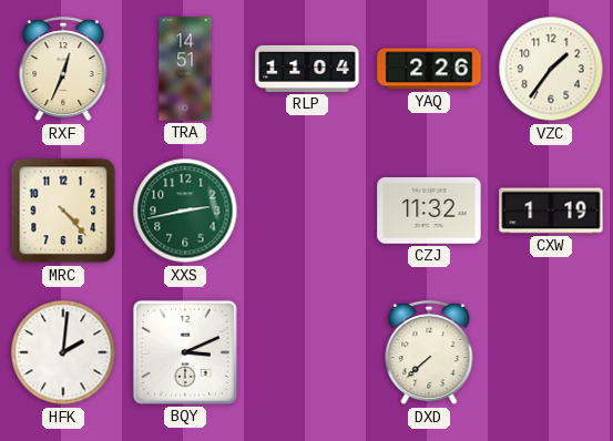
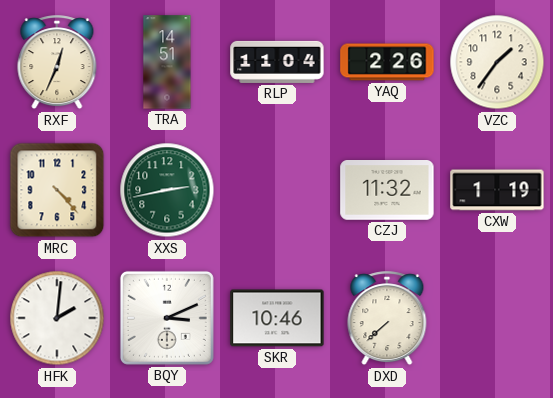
SKR: none -> 10:46
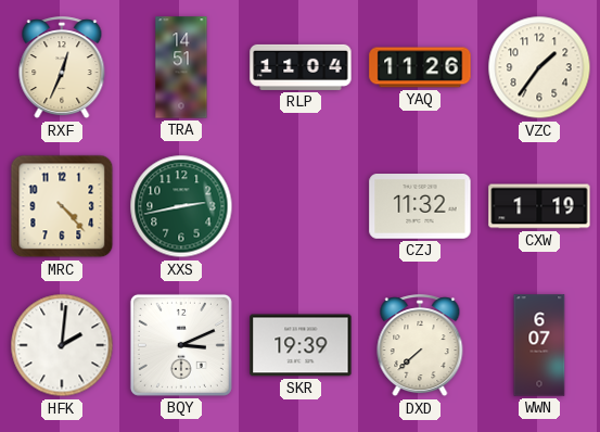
YAQ: 2:26 -> 11:26
SKR: 10:46 -> 19:39
WWN: none -> 6:07
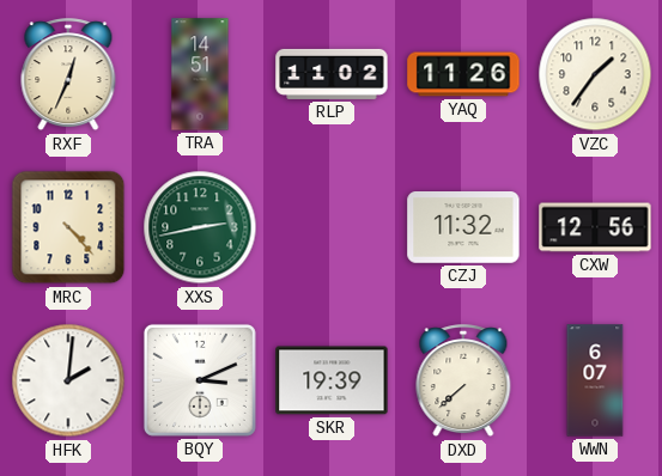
RLP: 11:04 -> 11:02
CXW: 1:19 -> 12:56
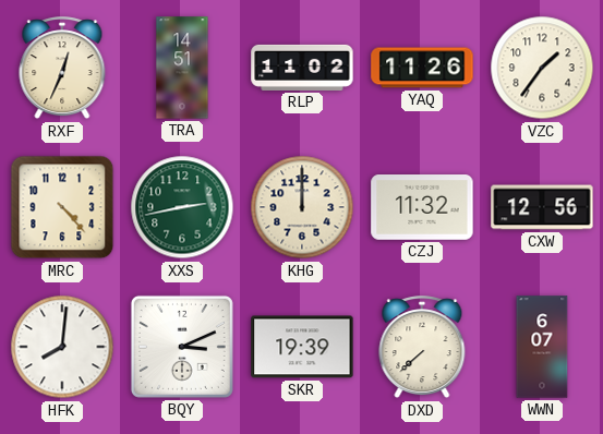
KHG: none -> 12:00
HFK: 2:01 -> 8:01
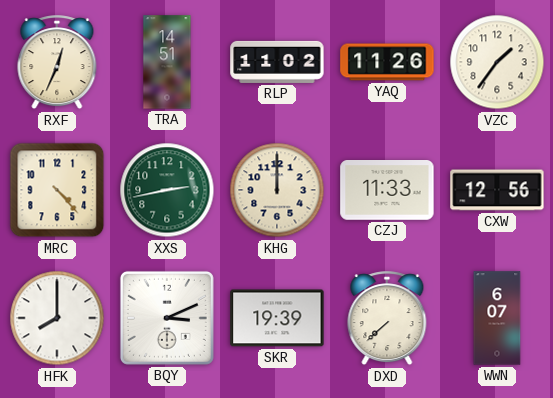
CZJ: 11:32 -> 11:33
HFK: 8:01 -> 8:00
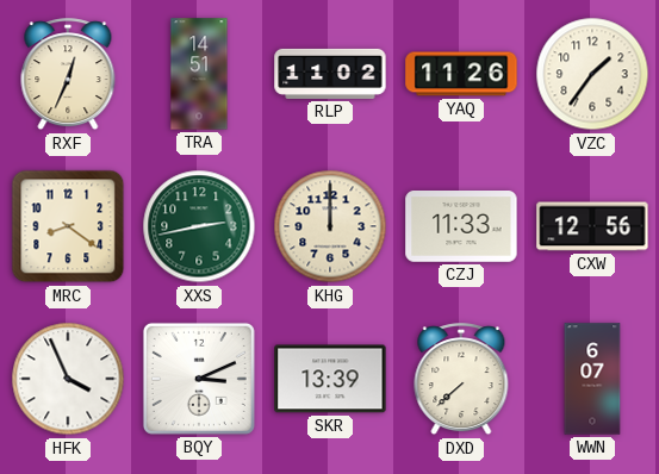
MRC: 4:23 -> 8:21
HFK: 8:00 -> 3:56
SKR: 19:39 -> 13:39
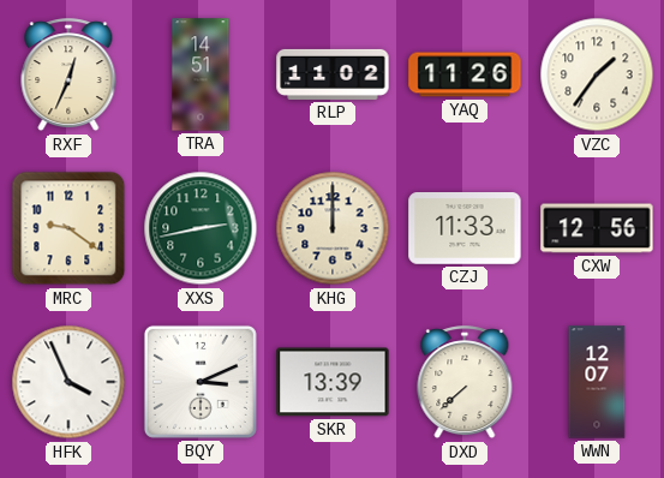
MRC: 8:21 -> 9:21
WWN: 6:07 -> 12:07
